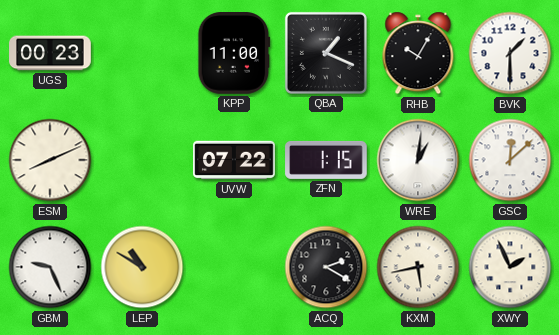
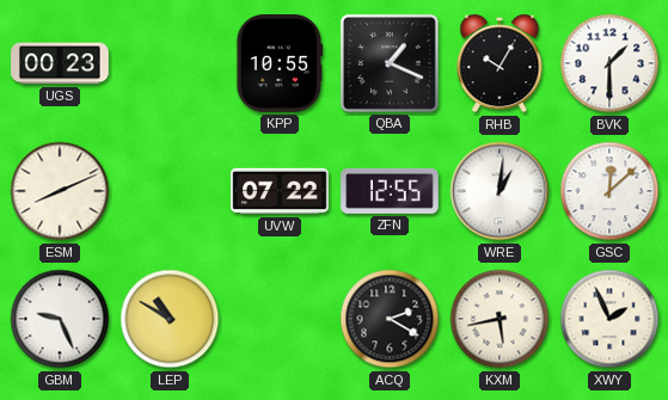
KPP: 11:00 -> 10:55
ZFN: 1:15 -> 12:55
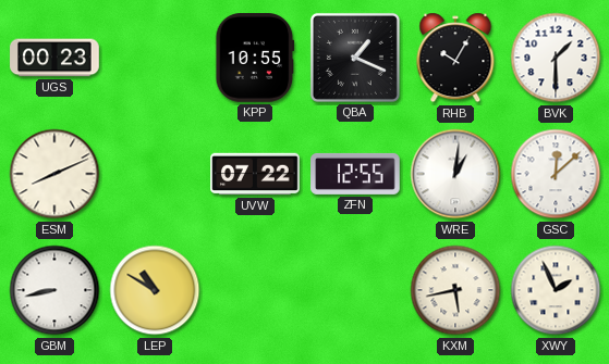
GBM: 9:26 -> 8:43
ACQ: 2:20 -> none
